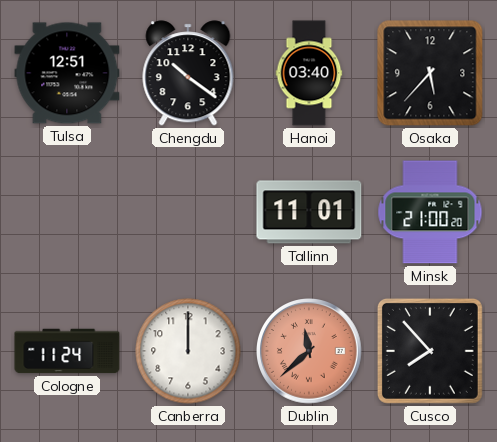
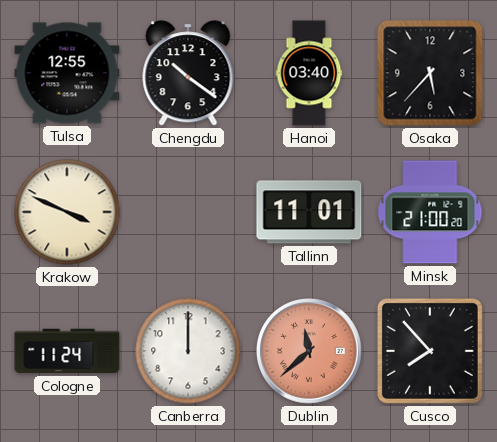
Tulsa: 12:51 -> 12:55
Krakow: none -> 3:49
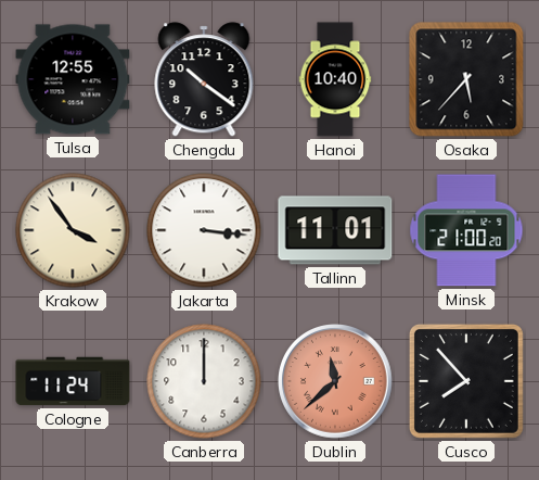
Hanoi: 03:40 -> 10:40
Krakow: 3:49 -> 3:54
Jakarta: none -> 3:16
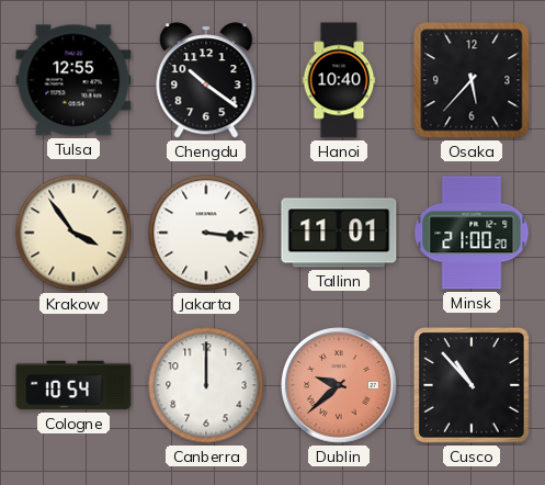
Cologne: 11:24 -> 10:54
Dublin: 11:38 -> 9:38
Cusco: 7:53 -> 10:53
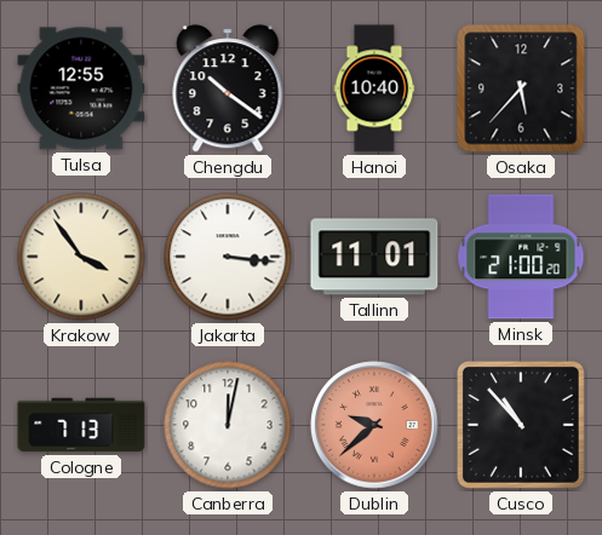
Cologne: 10:54 -> 7:13
Canberra: 12:00 -> 12:02
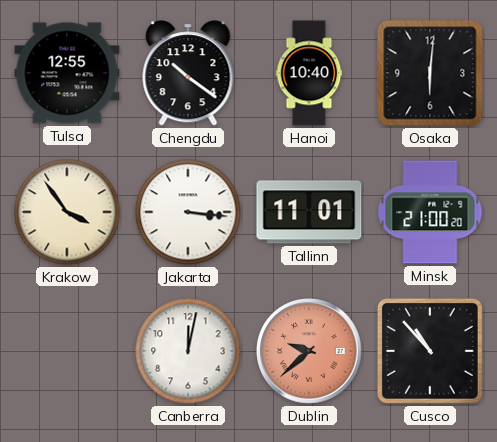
Osaka: 5:37 -> 6:01
Cologne: 7:13 -> none
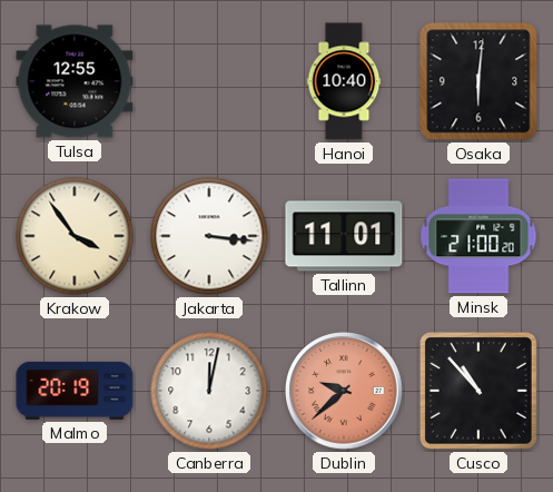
Chengdu: 10:21 -> none
Malmo: none -> 20:19
